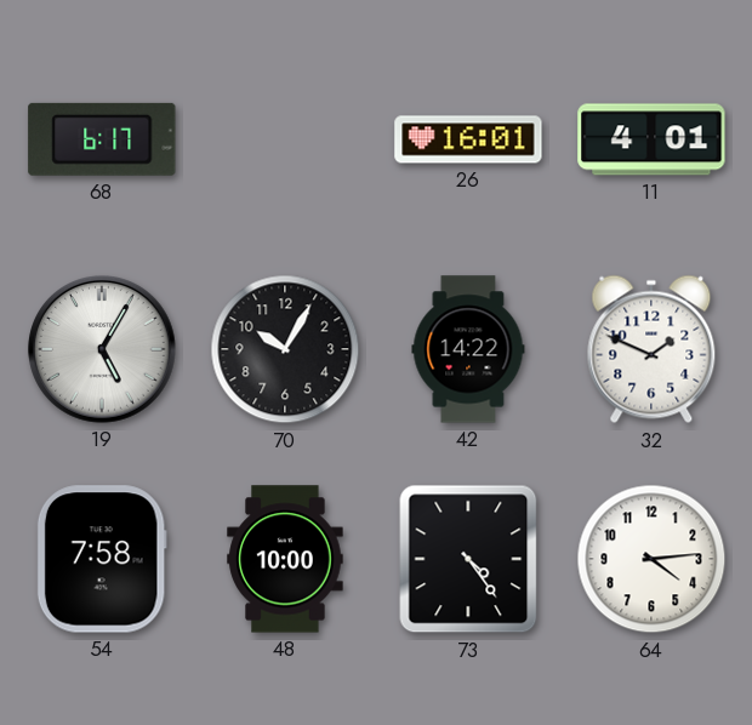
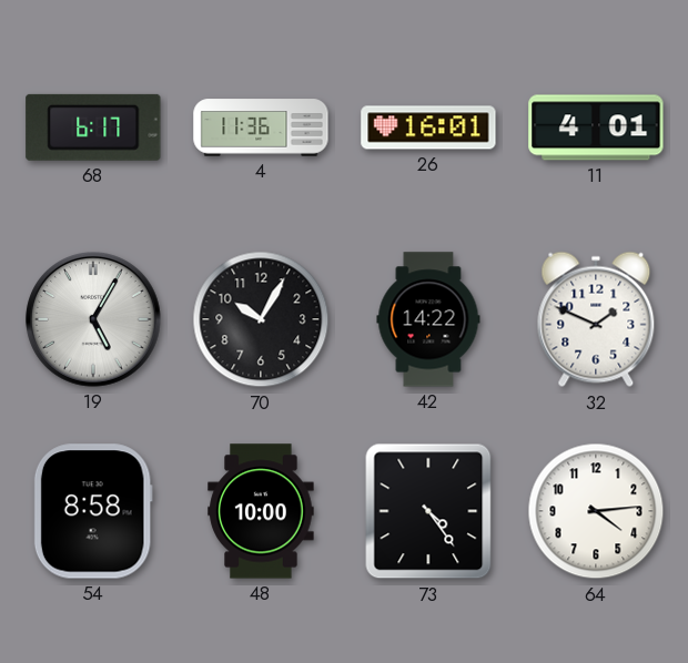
4: none -> 11:36
54: 7:58 -> 8:58
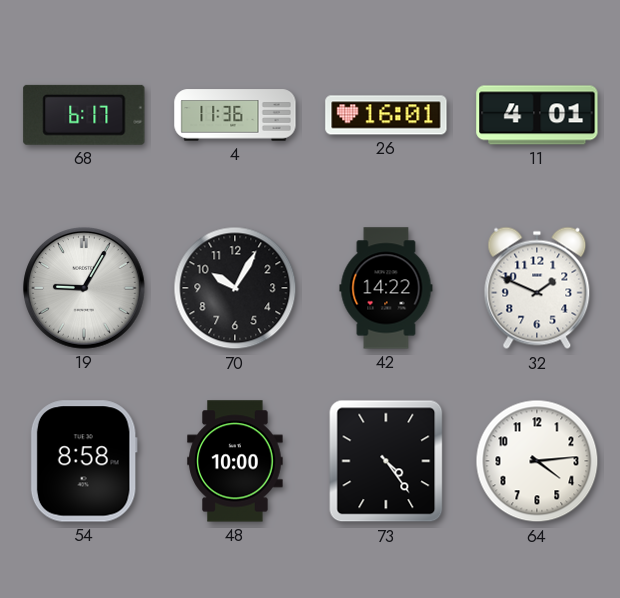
19: 5:05 -> 9:05
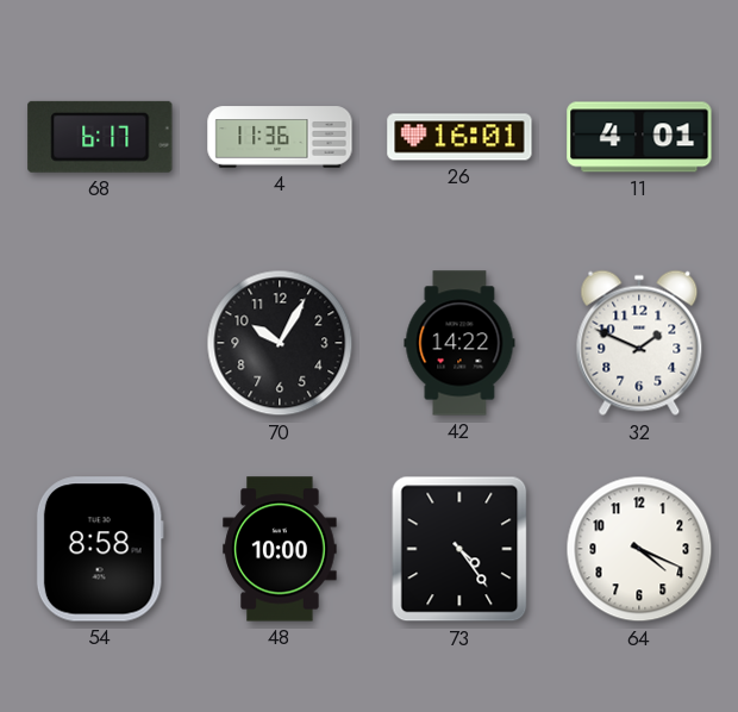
19: 9:05 -> none
64: 4:14 -> 4:19
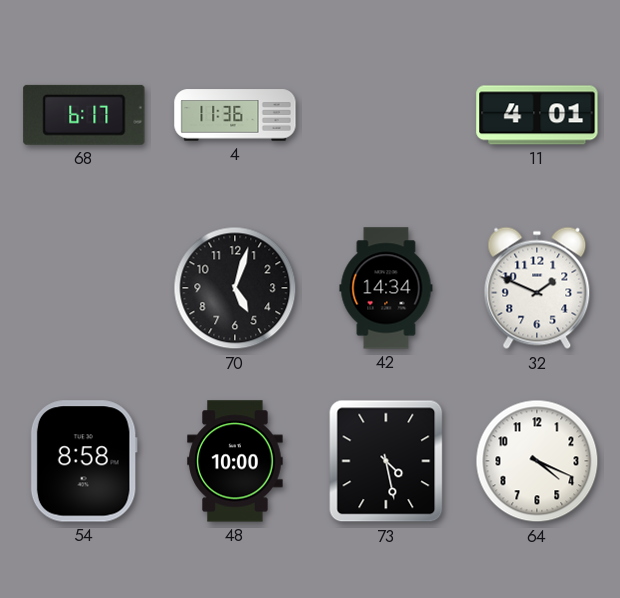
26: 16:01 -> none
70: 10:05 -> 5:03
42: 14:22 -> 14:34
73: 4:24 -> 4:28
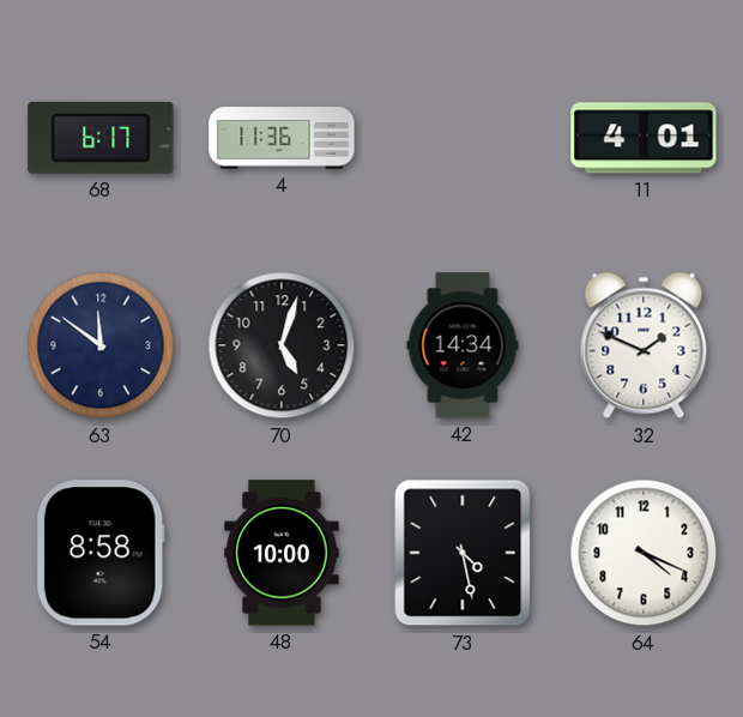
63: none -> 11:51
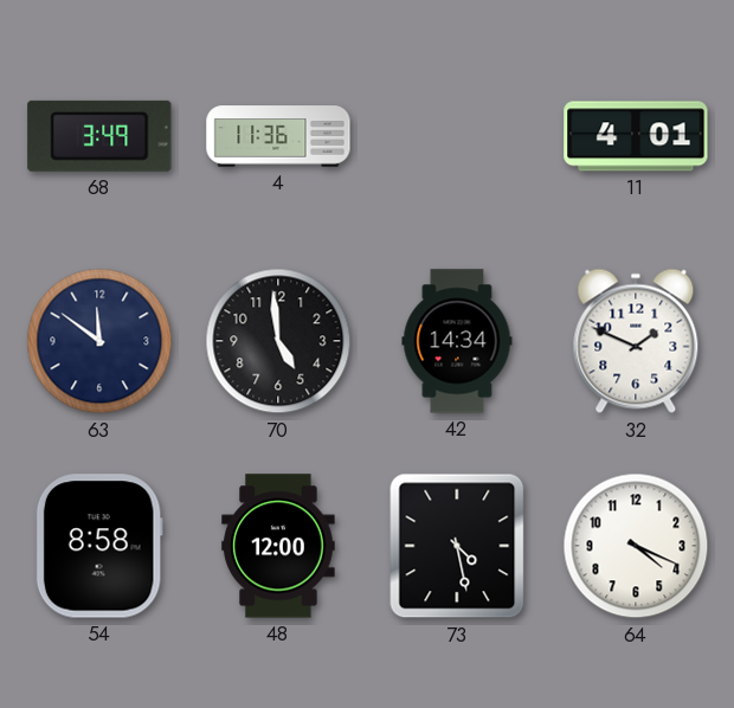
68: 6:17 -> 3:49
70: 5:03 -> 4:59
48: 10:00 -> 12:00
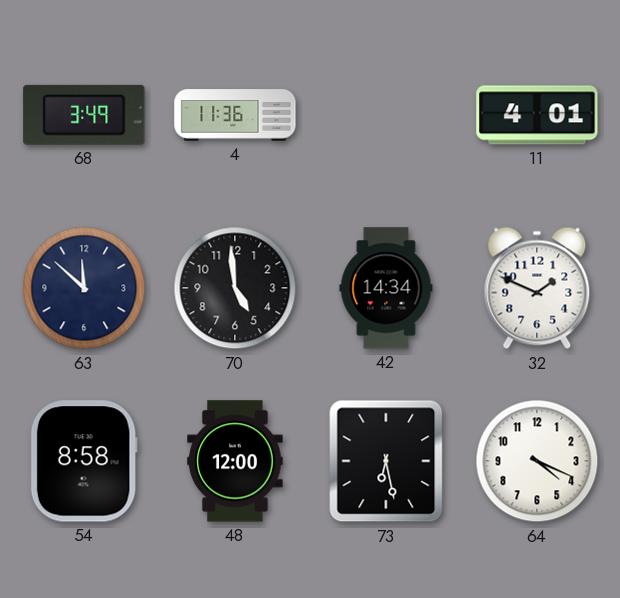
63: 11:51 -> 11:52
73: 4:28 -> 6:28
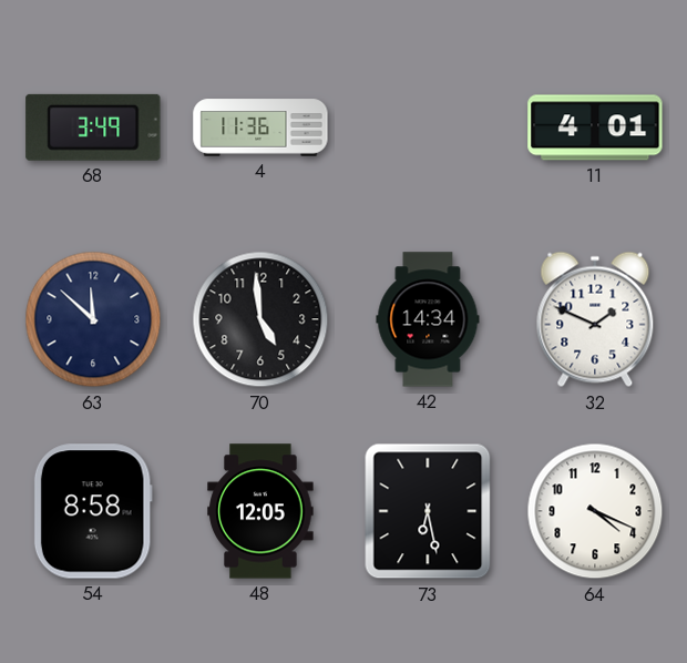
48: 12:00 -> 12:05
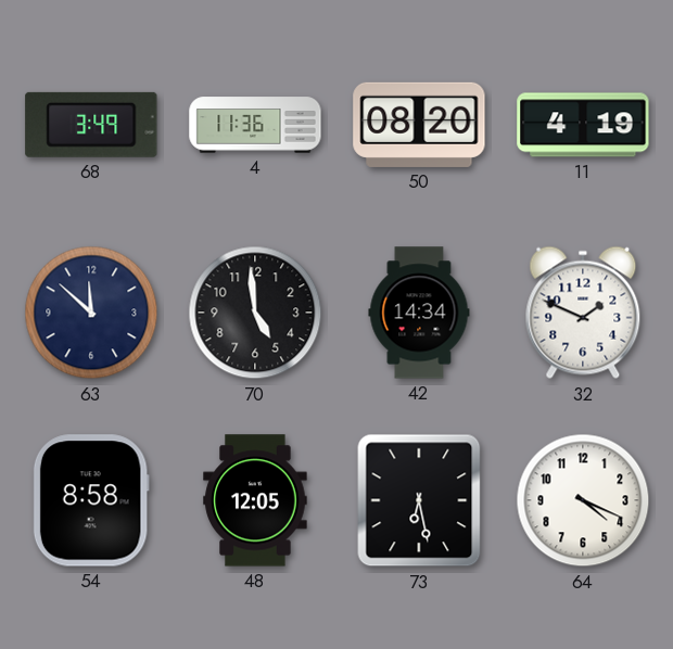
50: none -> 08:20
11: 4:01 -> 4:19
